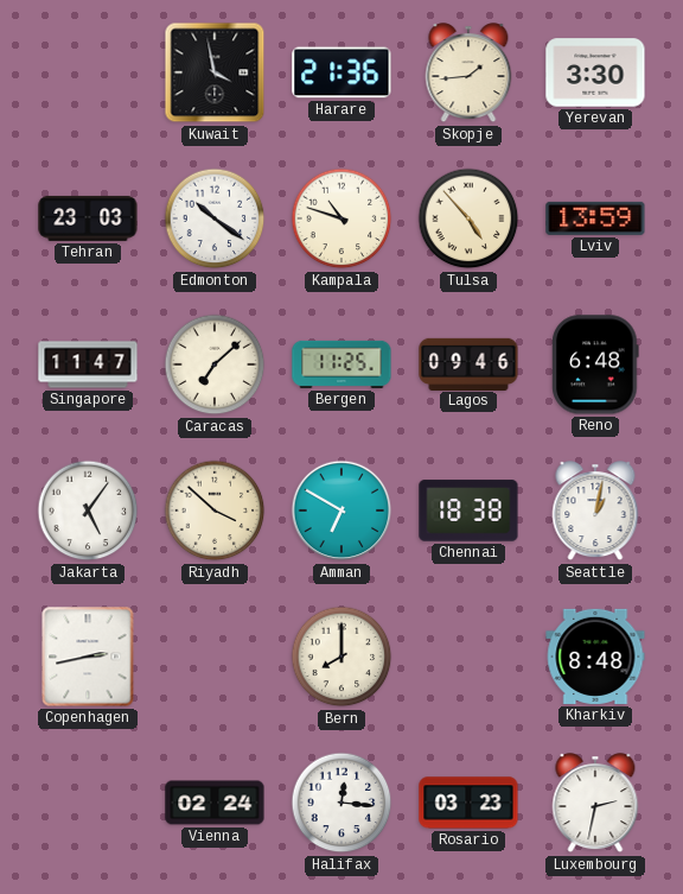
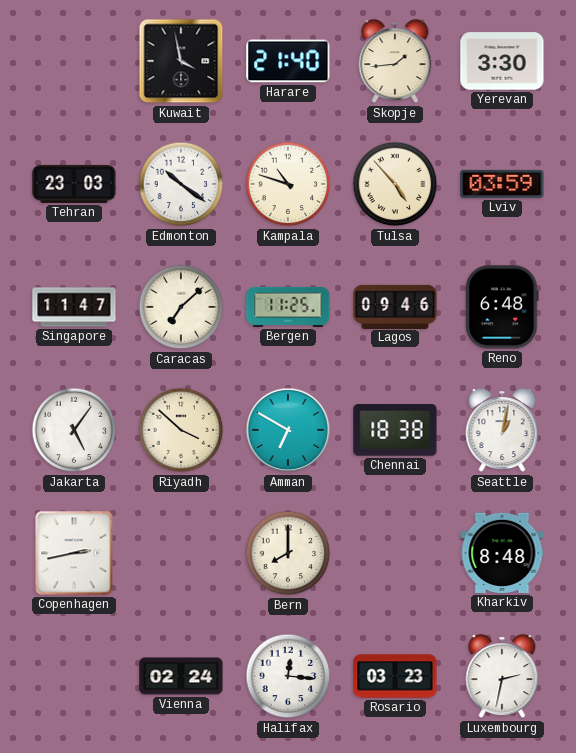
Harare: 21:36 -> 21:40
Lviv: 13:59 -> 03:59
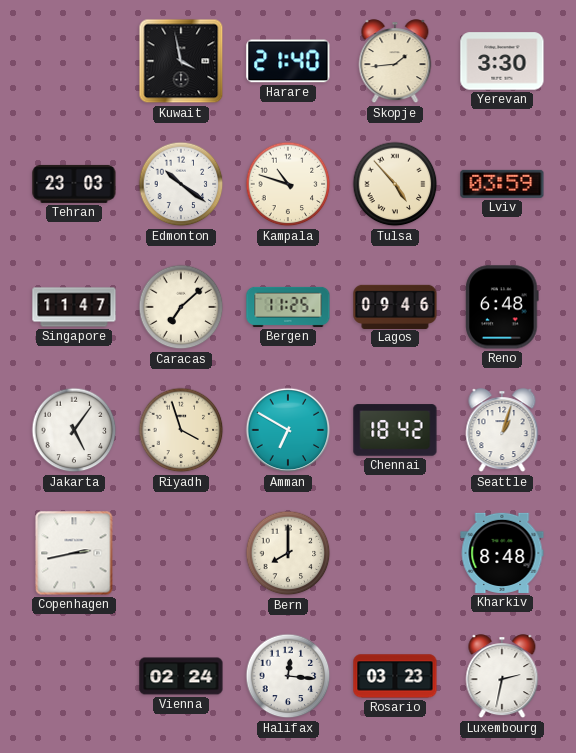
Riyadh: 3:52 -> 3:57
Chennai: 18:38 -> 18:42
Seattle: 1:02 -> 1:03
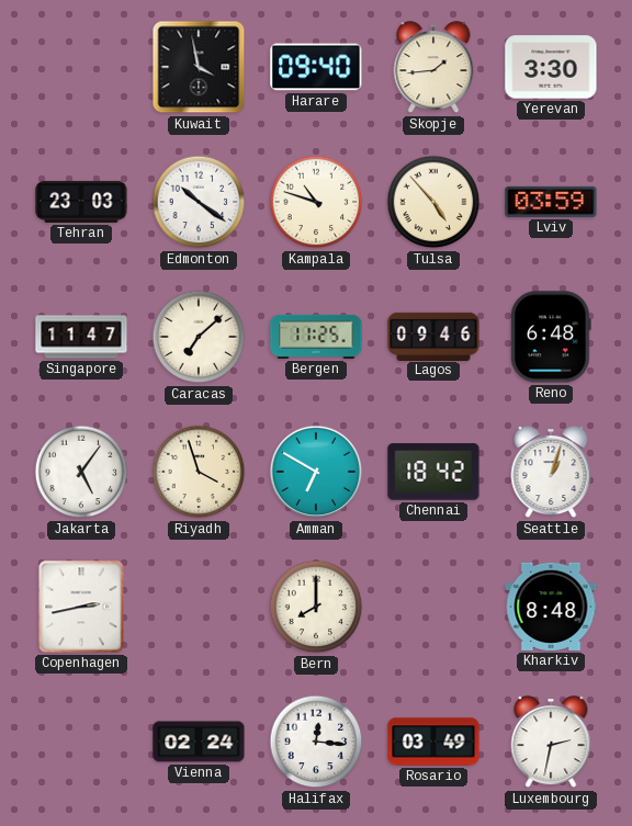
Harare: 21:40 -> 09:40
Rosario: 03:23 -> 03:49
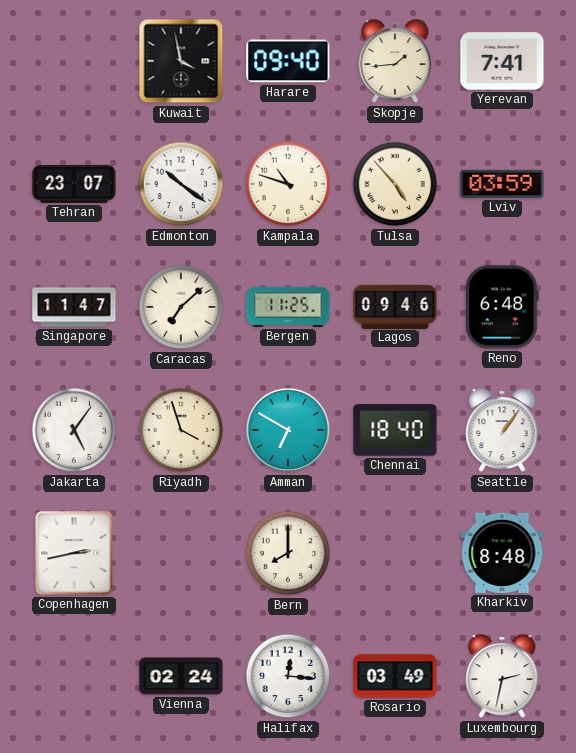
Yerevan: 3:30 -> 7:41
Tehran: 23:03 -> 23:07
Chennai: 18:42 -> 18:40
Seattle: 1:03 -> 1:06
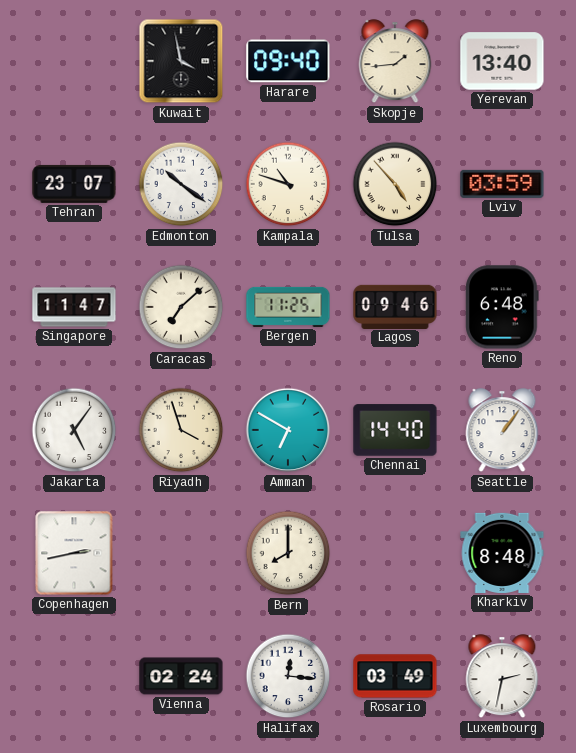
Yerevan: 7:41 -> 13:40
Chennai: 18:40 -> 14:40
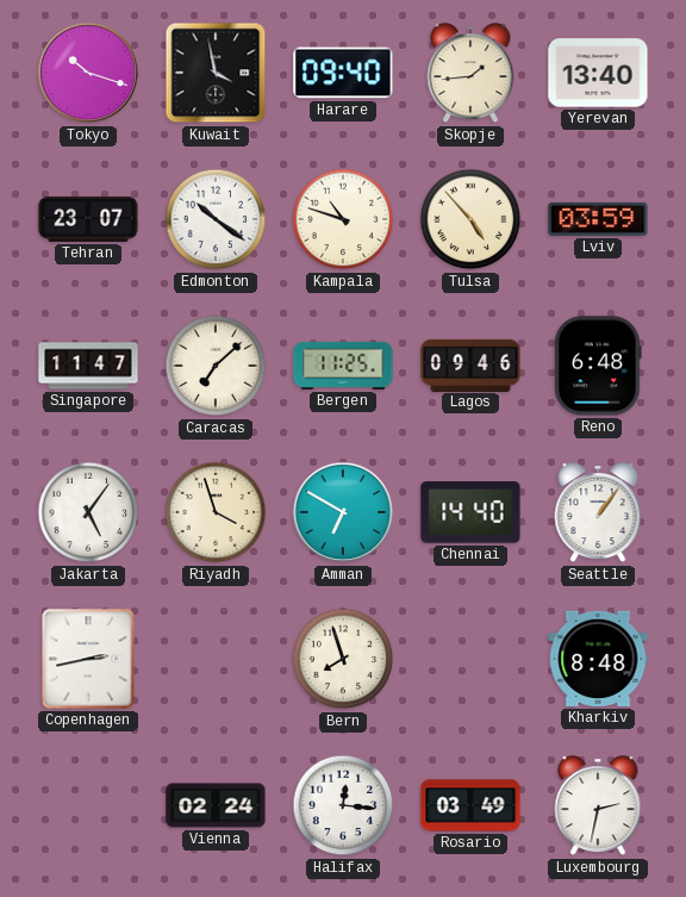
Tokyo: none -> 10:18
Bern: 8:00 -> 7:57
